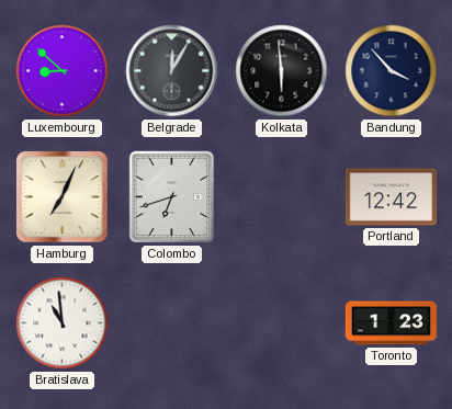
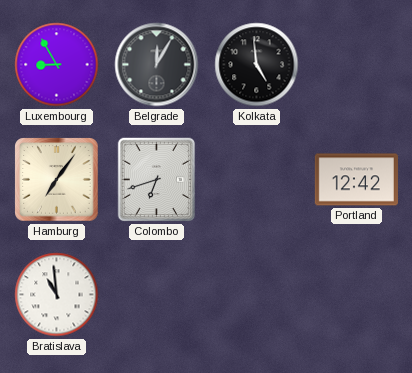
Luxembourg: 8:52 -> 8:55
Kolkata: 5:59 -> 4:59
Bandung: 3:53 -> none
Hamburg: 7:04 -> 7:06
Toronto: 1:23 -> none
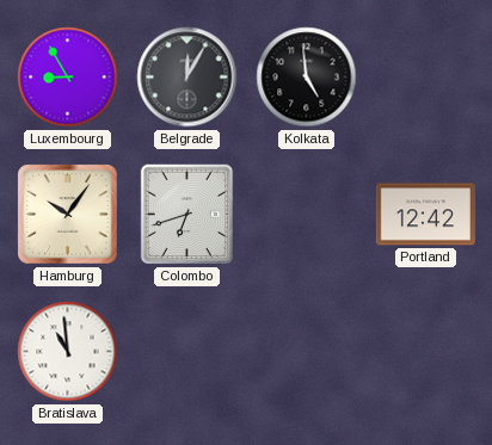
Hamburg: 7:06 -> 10:06
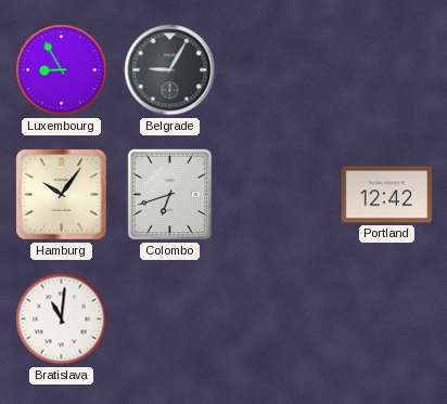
Belgrade: 12:05 -> 9:05
Kolkata: 4:59 -> none
Bratislava: 10:59 -> 11:01
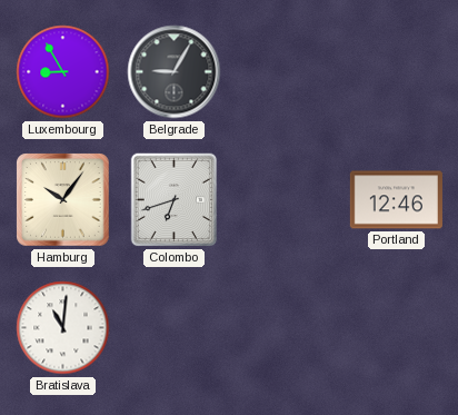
Portland: 12:42 -> 12:46
